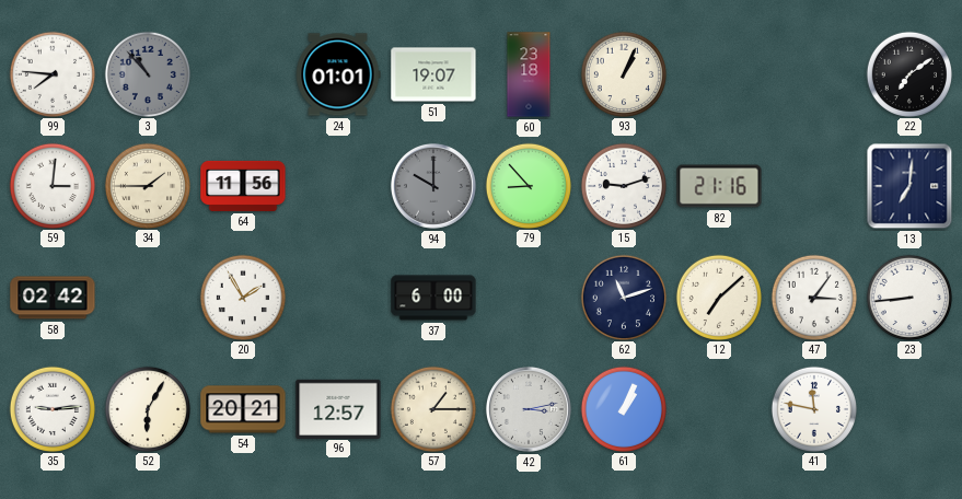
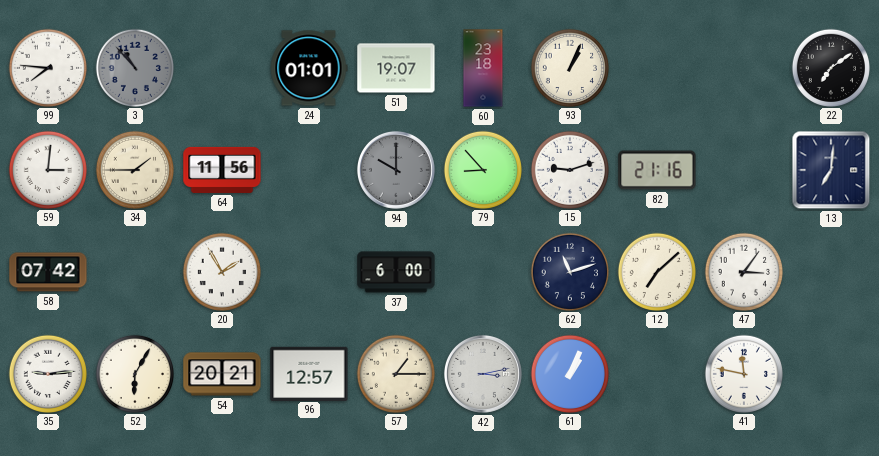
58: 02:42 -> 07:42
23: 8:44 -> none
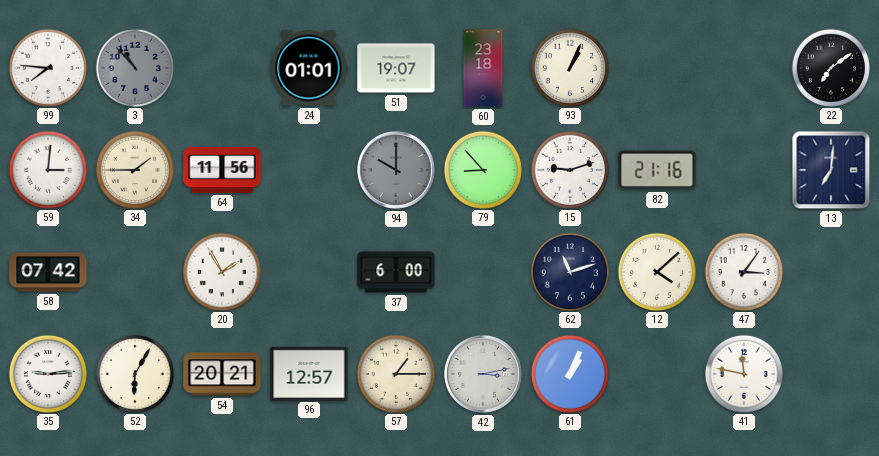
12: 7:08 -> 4:08
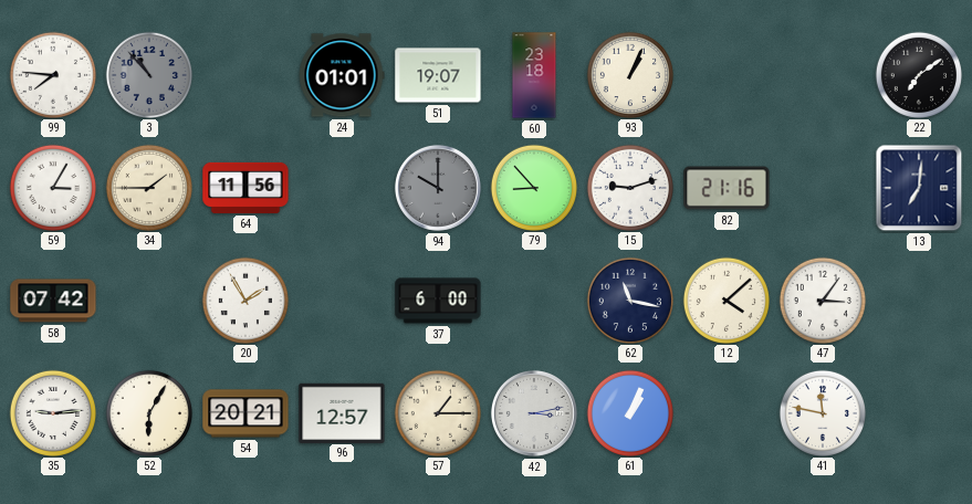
59: 3:01 -> 3:05
62: 11:12 -> 11:17
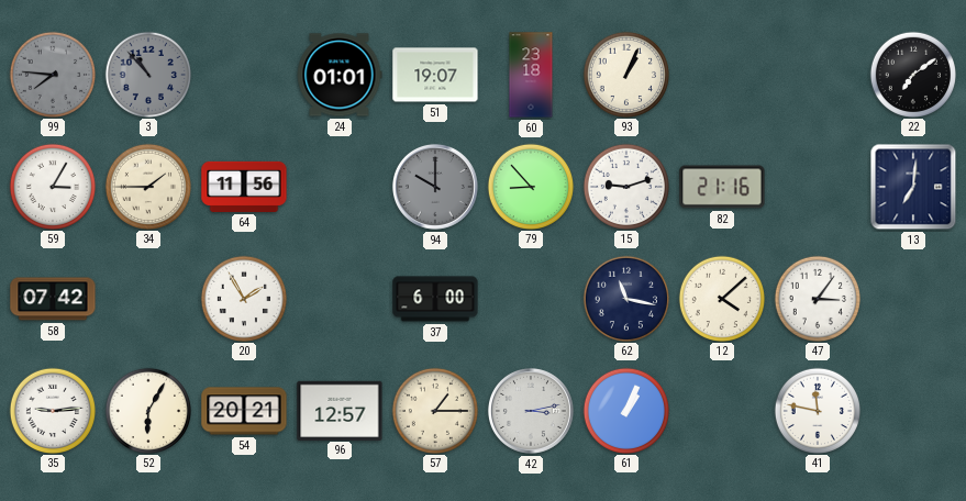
99 dial: white -> grey
